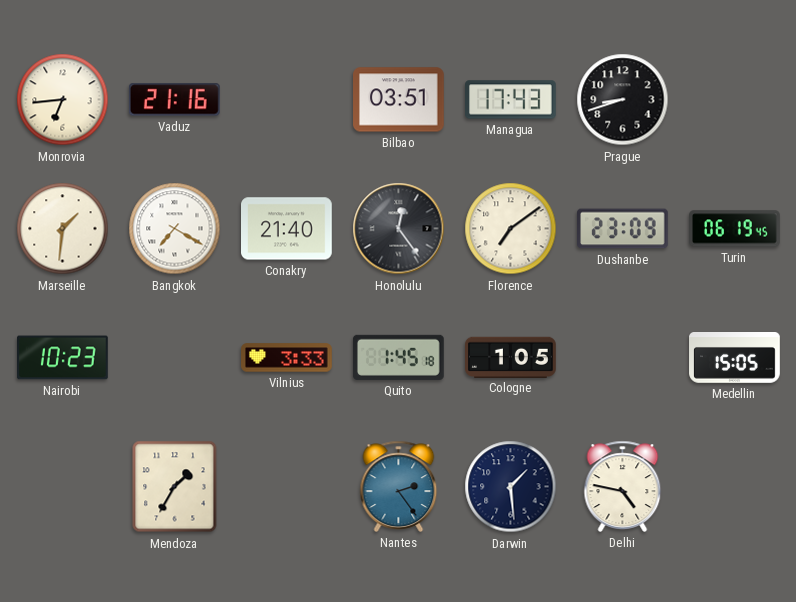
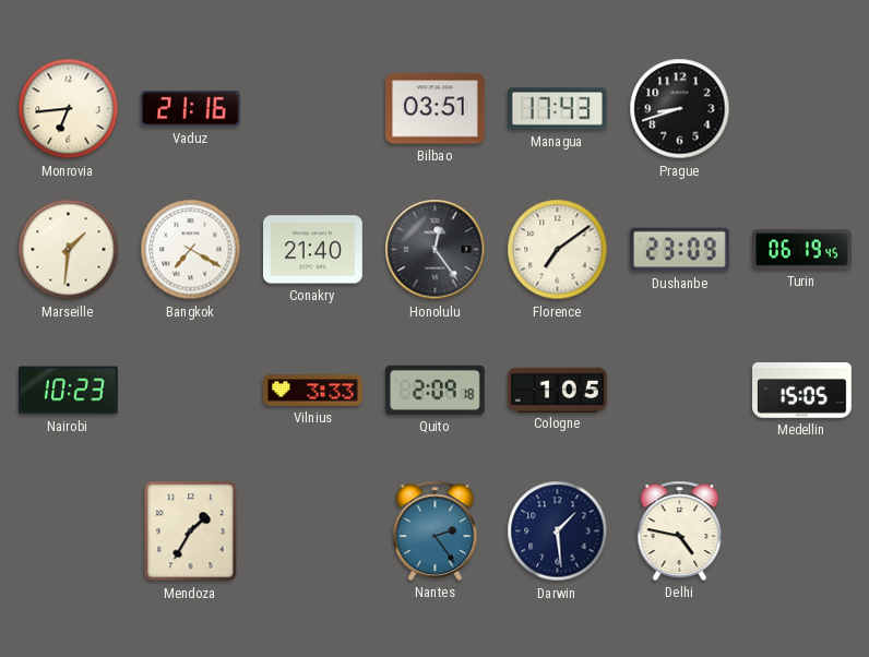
Quito: 1:45 -> 2:09
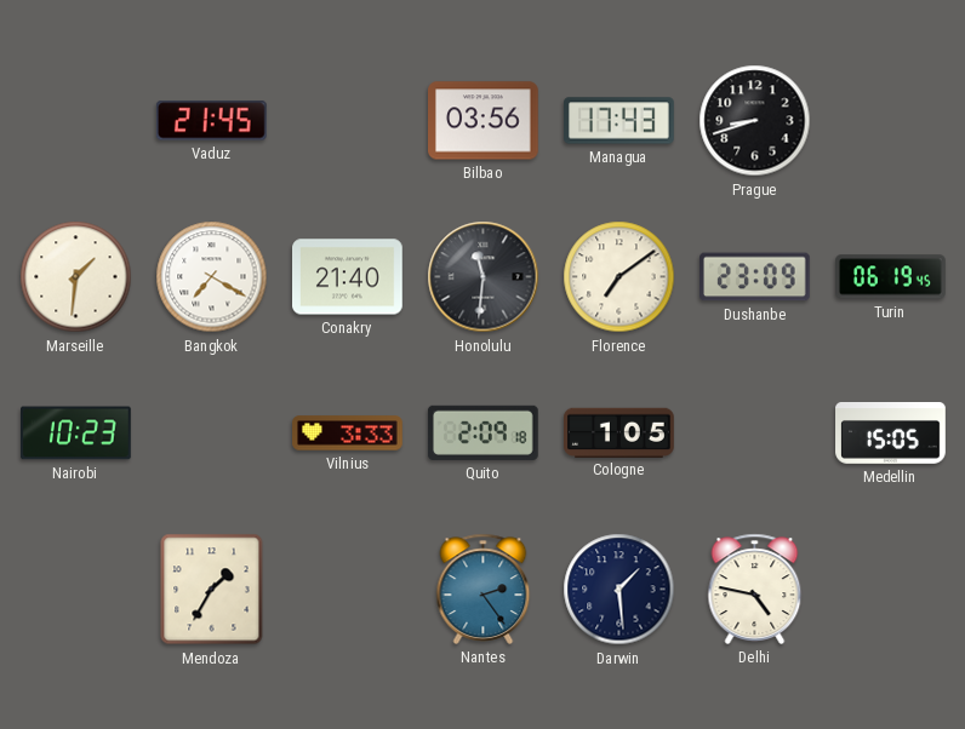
Monrovia: 6:44 -> none
Vaduz: 21:16 -> 21:45
Bilbao: 03:51 -> 03:56
Honolulu: 12:24 -> 11:31
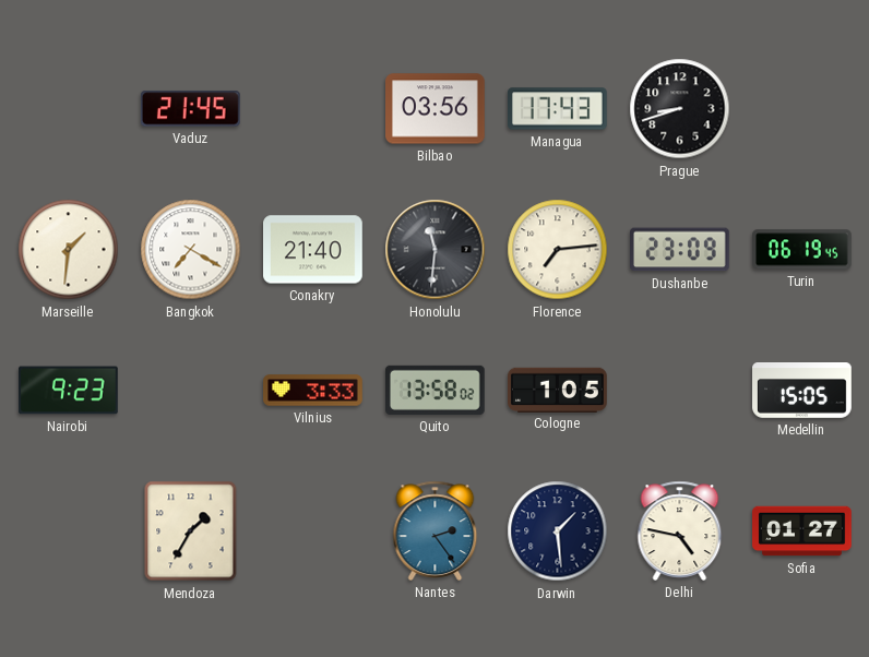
Florence: 7:09 -> 7:14
Nairobi: 10:23 -> 9:23
Quito: 2:09 -> 13:58
Sofia: none -> 01:27
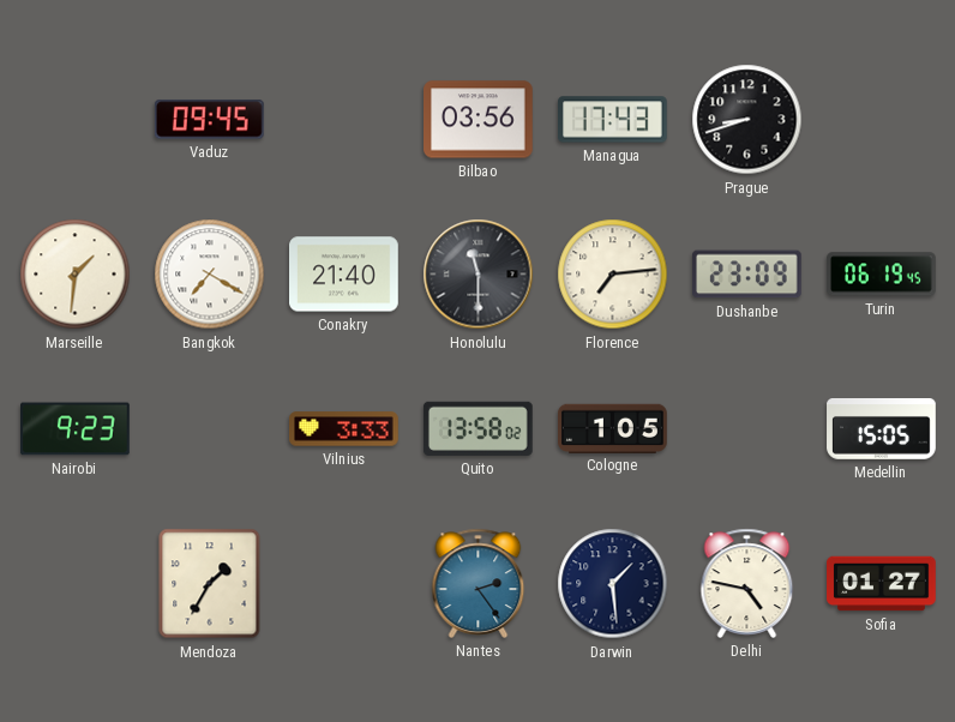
Vaduz: 21:45 -> 09:45
Honolulu: 11:31 -> 11:30
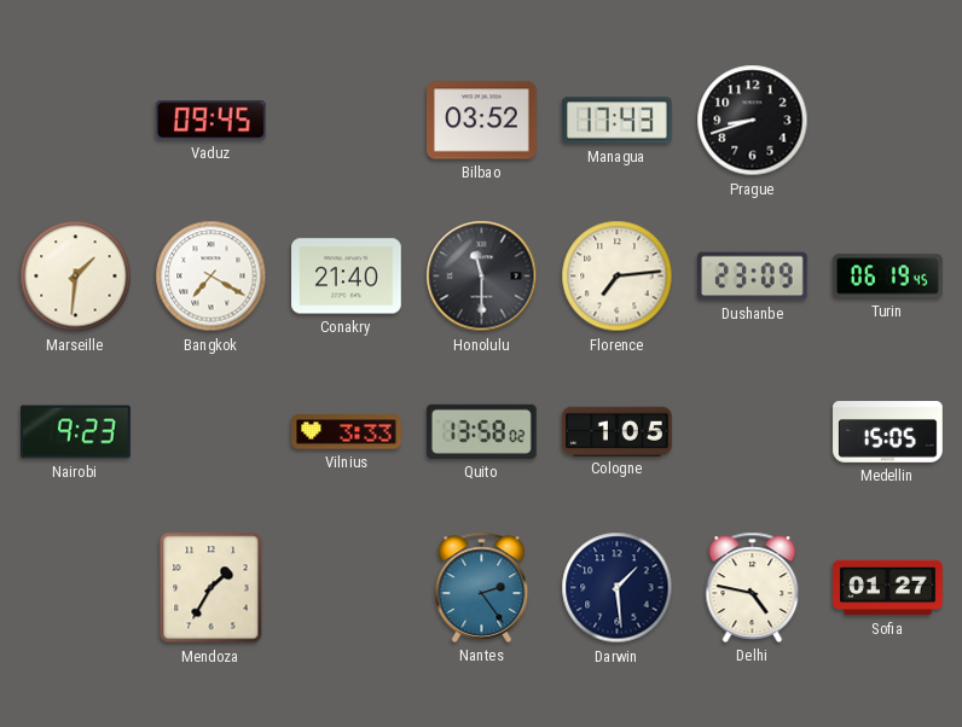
Bilbao: 03:56 -> 03:52
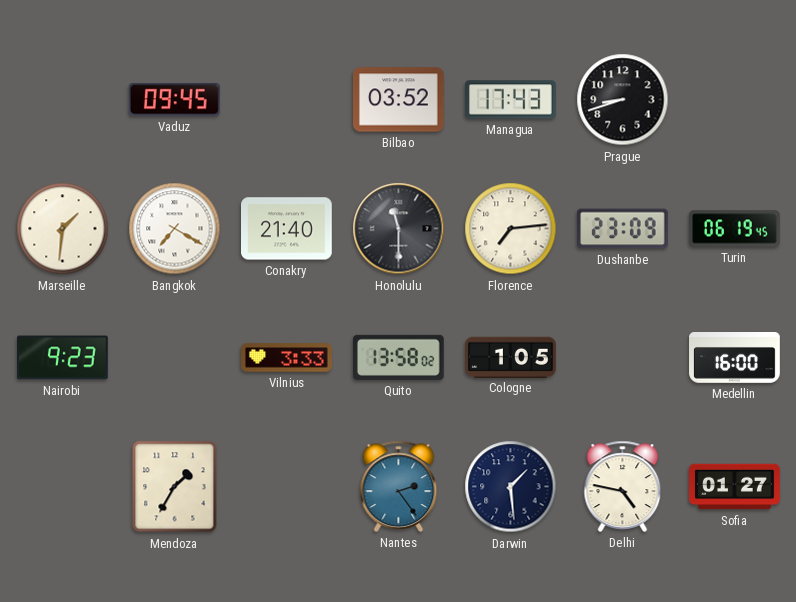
Medellin: 15:05 -> 16:00
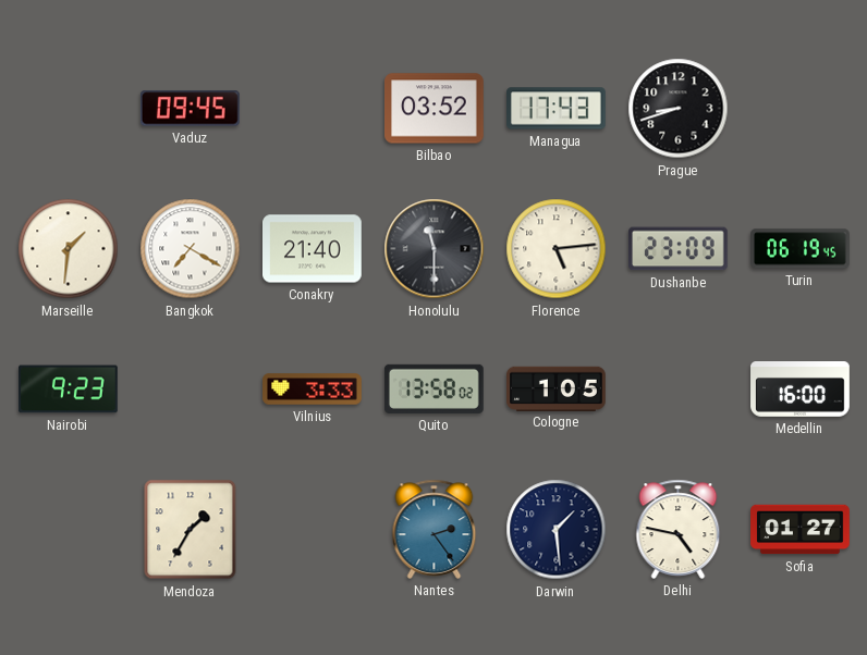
Florence: 7:14 -> 5:14
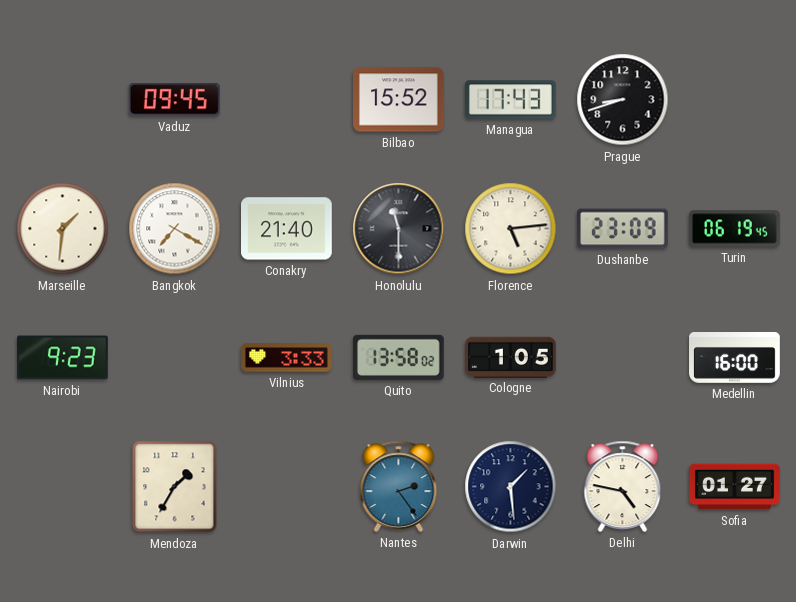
Bilbao: 03:52 -> 15:52
